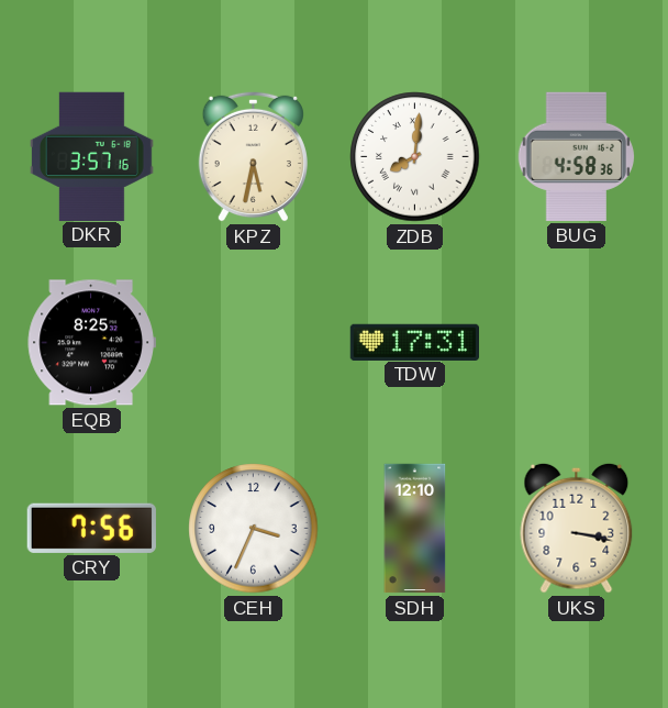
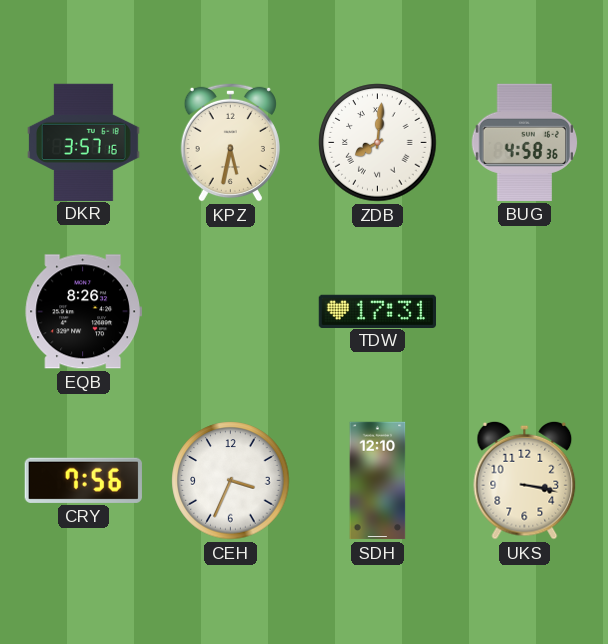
EQB: 8:25 -> 8:26
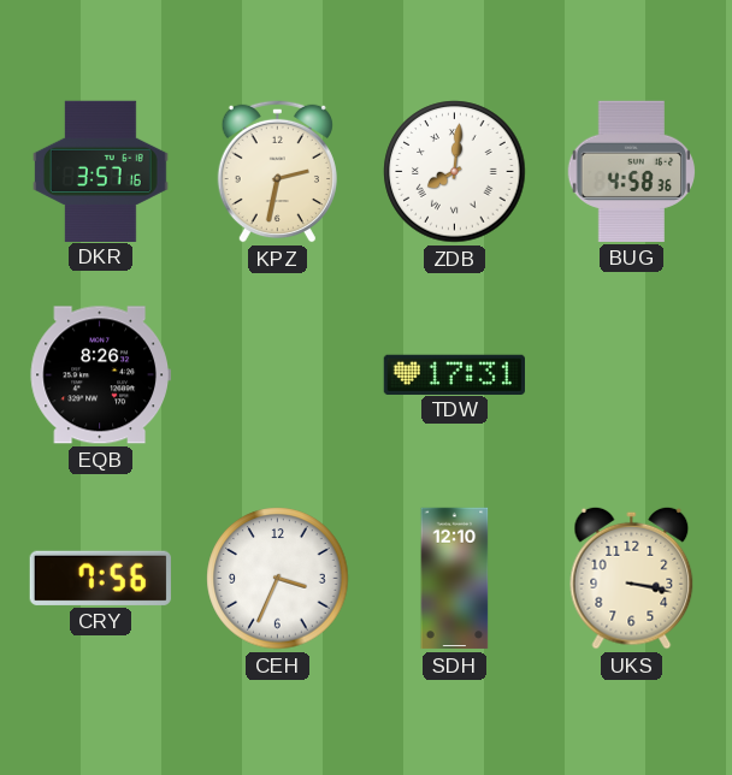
KPZ: 5:32 -> 2:32
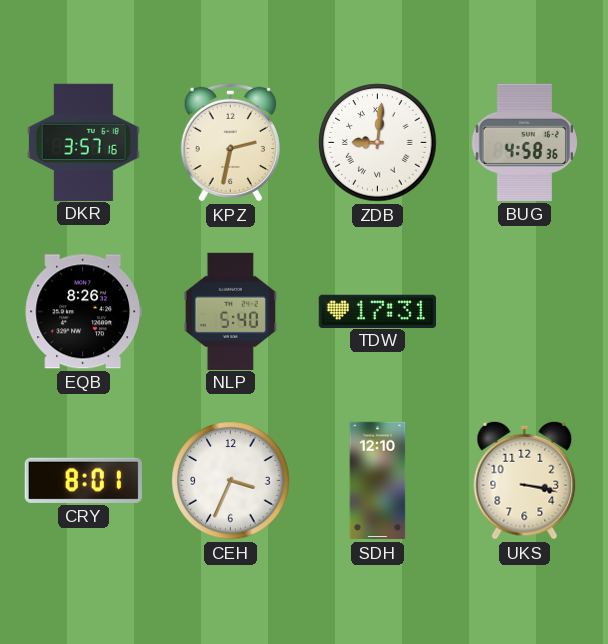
ZDB: 8:01 -> 9:01
NLP: none -> 5:40
CRY: 7:56 -> 8:01
